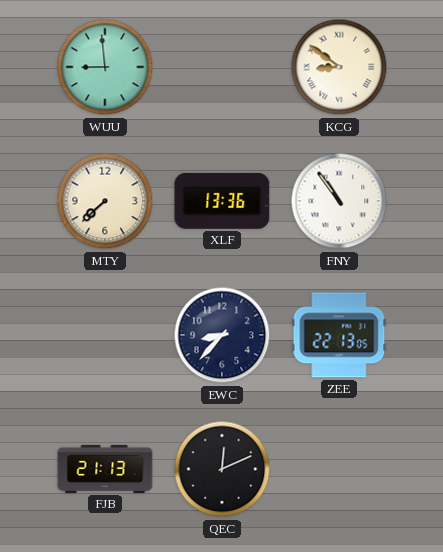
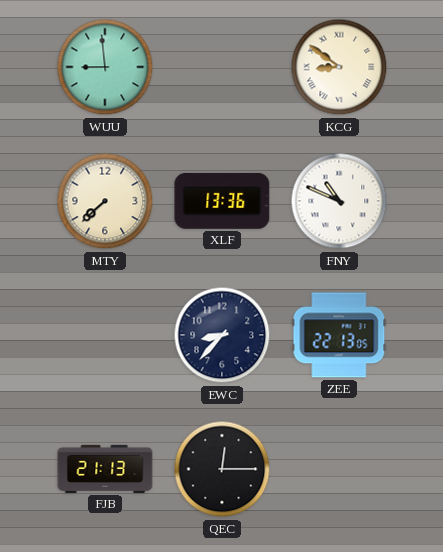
FNY: 10:54 -> 10:49
QEC: 12:11 -> 12:15
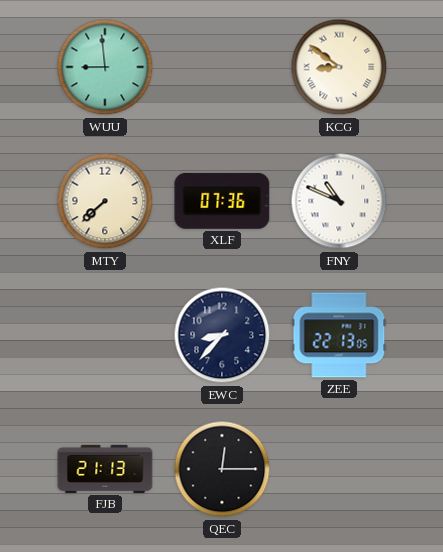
XLF: 13:36 -> 07:36
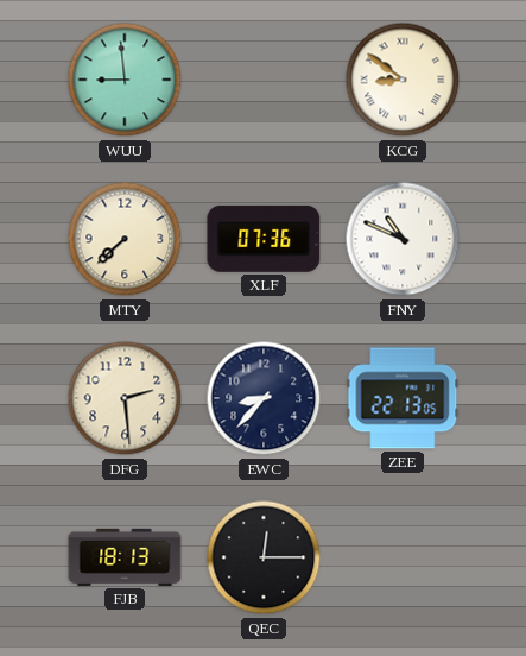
DFG: none -> 2:29
FJB: 21:13 -> 18:13
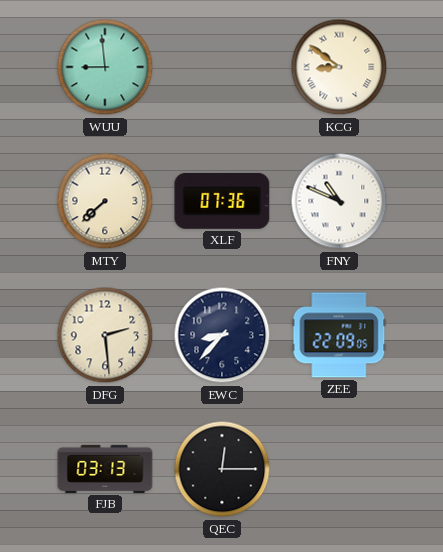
ZEE: 22:13 -> 22:09
FJB: 18:13 -> 03:13
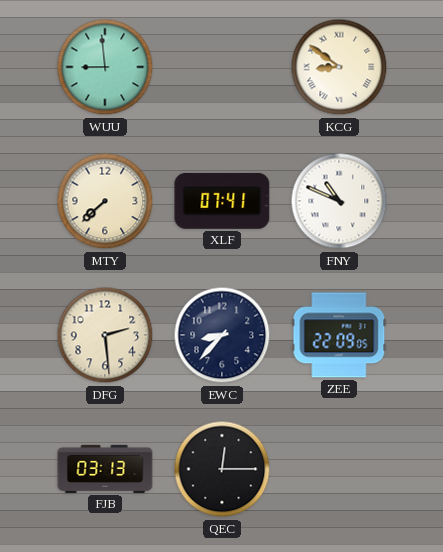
XLF: 07:36 -> 07:41
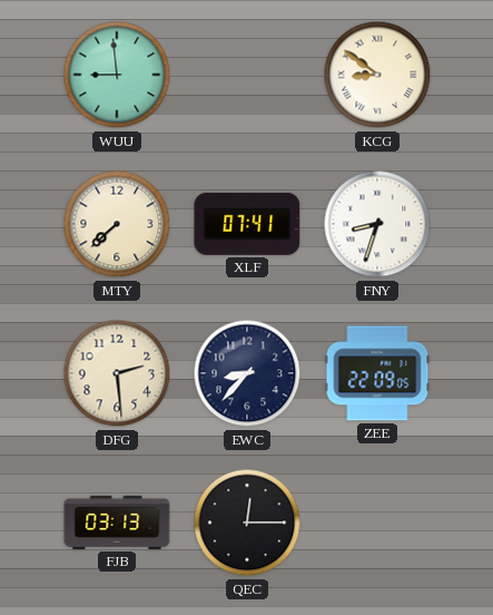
FNY: 10:49 -> 8:33
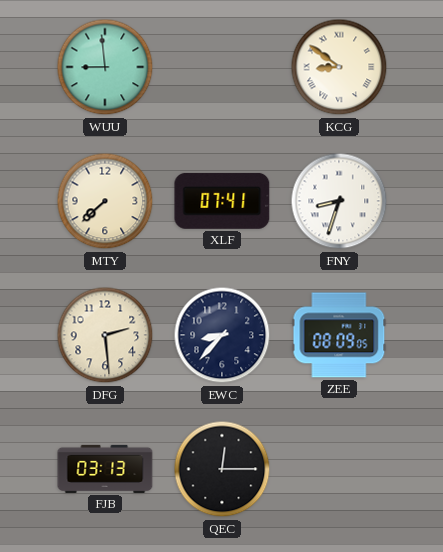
ZEE: 22:09 -> 08:09
